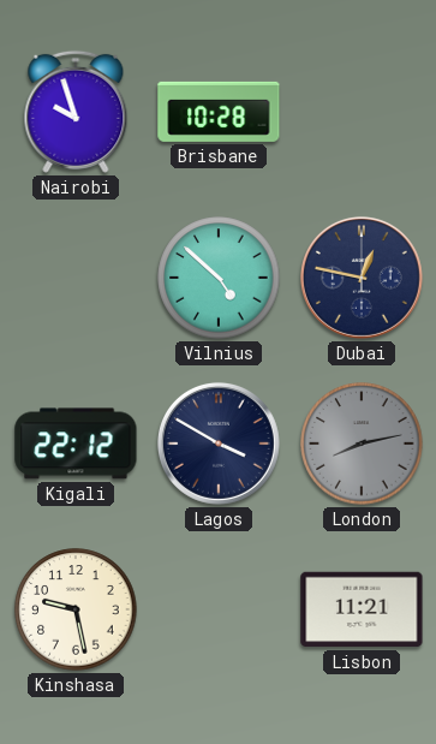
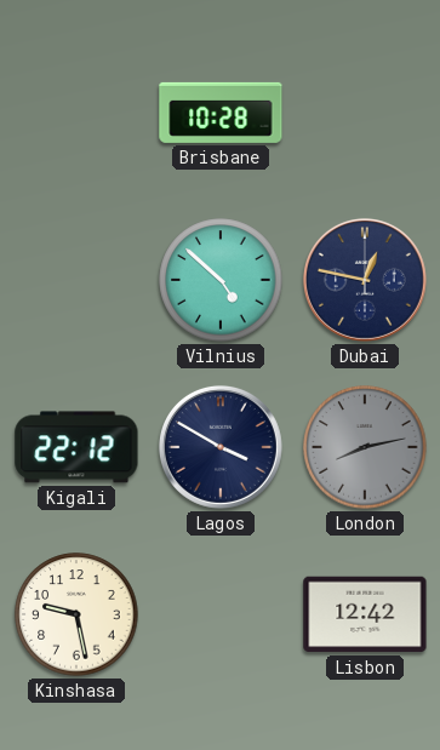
Nairobi: 9:57 -> none
Lisbon: 11:21 -> 12:42
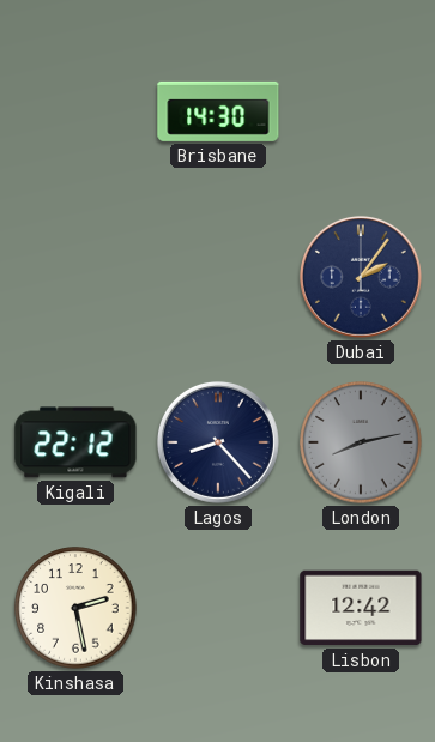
Brisbane: 10:28 -> 14:30
Vilnius: 4:52 -> none
Dubai: 12:47 -> 2:06
Lagos: 3:50 -> 8:23
Kinshasa: 9:28 -> 2:28
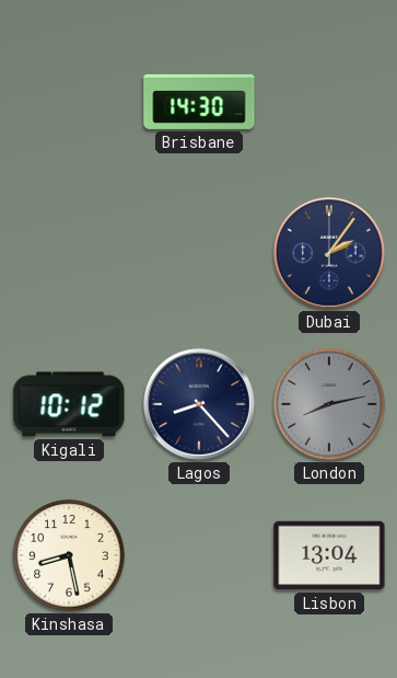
Kigali: 22:12 -> 10:12
Kinshasa: 2:28 -> 8:28
Lisbon: 12:42 -> 13:04
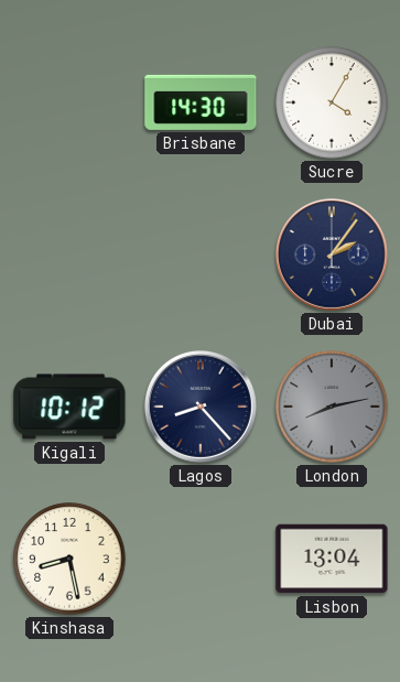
Sucre: none -> 4:05
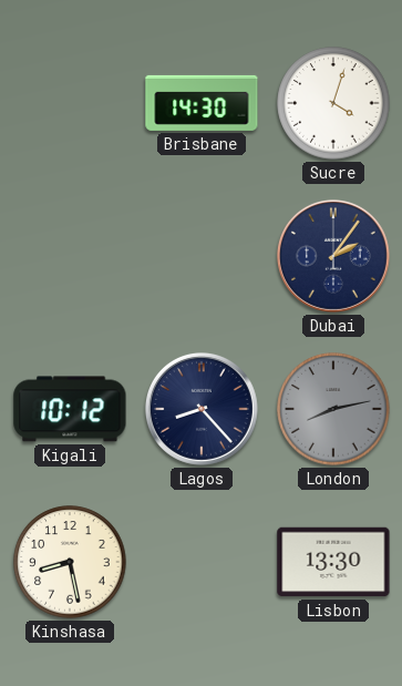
Sucre: 4:05 -> 4:03
Lisbon: 13:04 -> 13:30
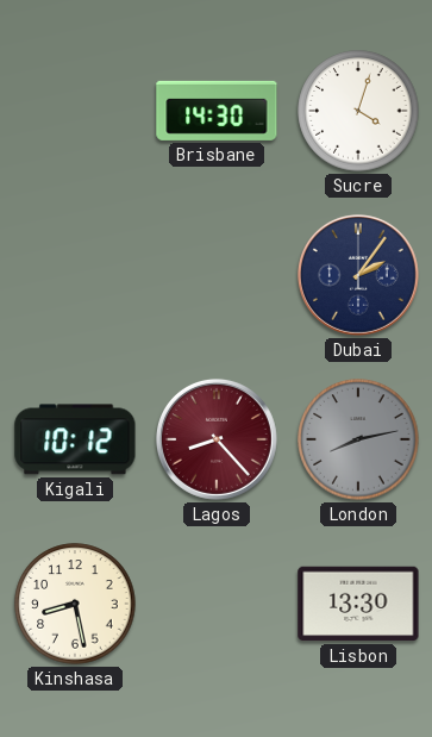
Lagos dial: navy -> burgundy
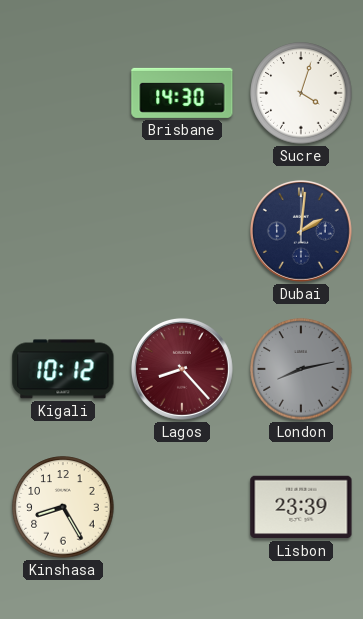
Dubai: 2:06 -> 2:01
Kinshasa: 8:28 -> 8:25
Lisbon: 13:30 -> 23:39
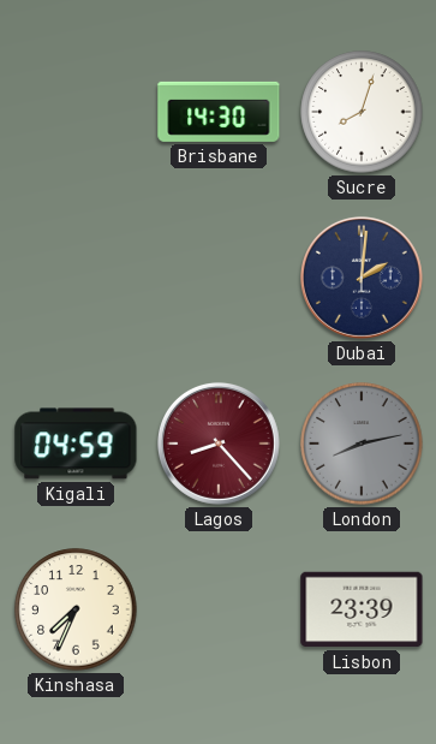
Sucre: 4:03 -> 8:03
Kigali: 10:12 -> 04:59
Kinshasa: 8:25 -> 7:34
